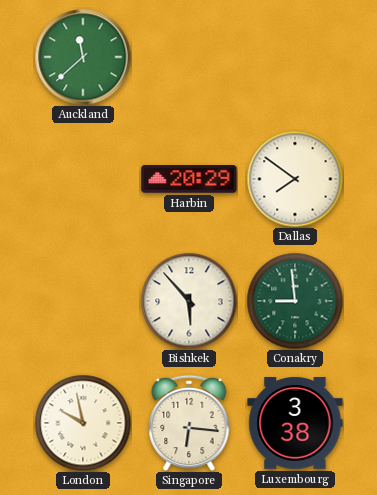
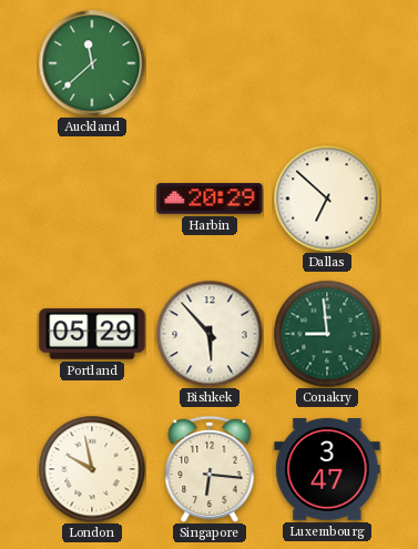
Dallas: 7:51 -> 6:52
Portland: none -> 05:29
Luxembourg: 3:38 -> 3:47
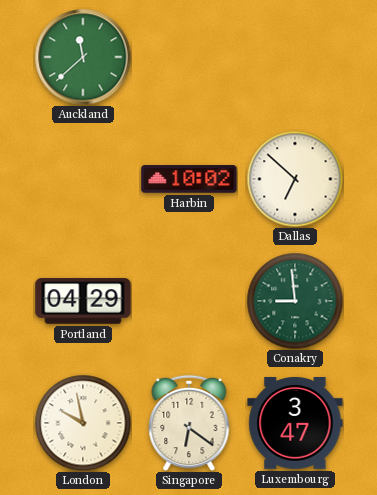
Harbin: 20:29 -> 10:02
Portland: 05:29 -> 04:29
Bishkek: 5:53 -> none
Singapore: 6:16 -> 6:21
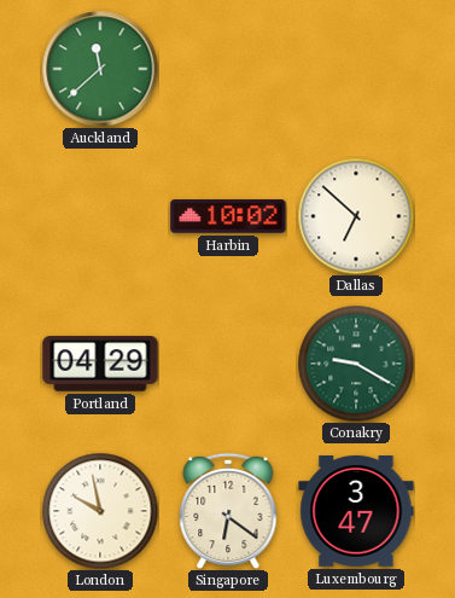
Conakry: 8:59 -> 9:20
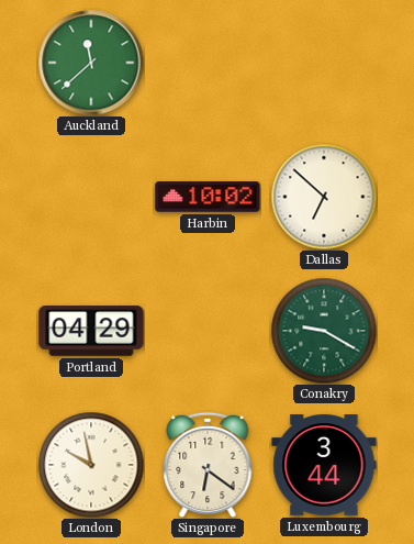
Luxembourg: 3:47 -> 3:44
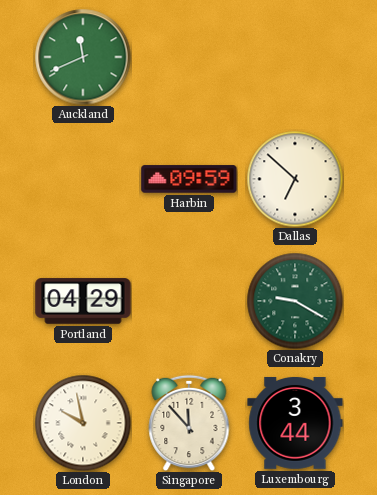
Auckland: 11:38 -> 11:41
Harbin: 10:02 -> 09:59
Singapore: 6:21 -> 11:53
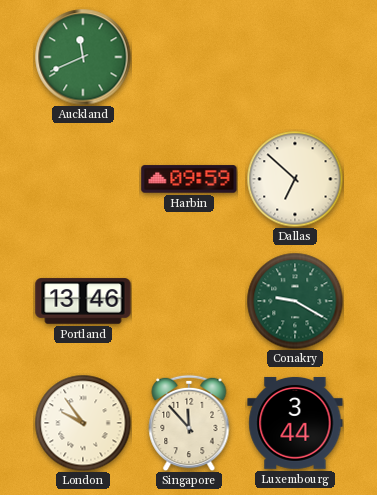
Portland: 04:29 -> 13:46
London: 9:58 -> 9:54
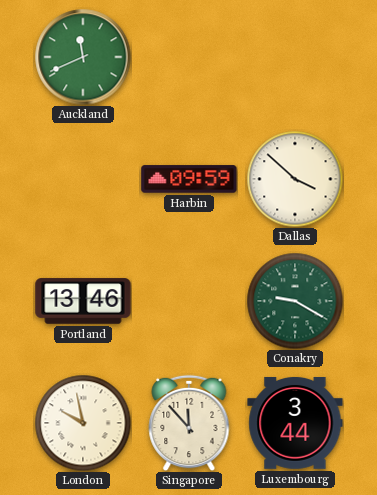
Dallas: 6:52 -> 3:52
London: 9:54 -> 9:58
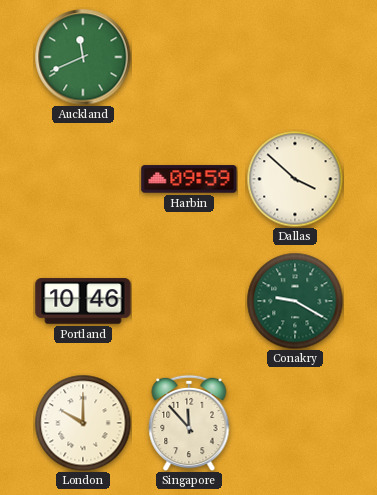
Portland: 13:46 -> 10:46
London: 9:58 -> 10:00
Luxembourg: 3:44 -> none
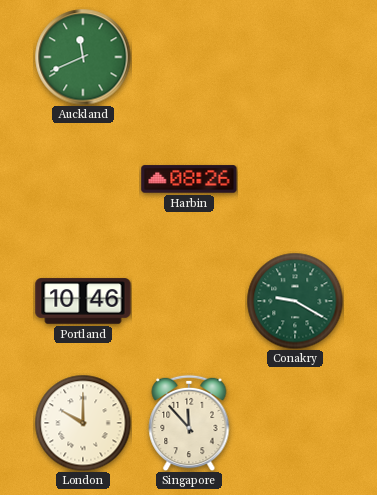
Harbin: 09:59 -> 08:26
Dallas: 3:52 -> none
